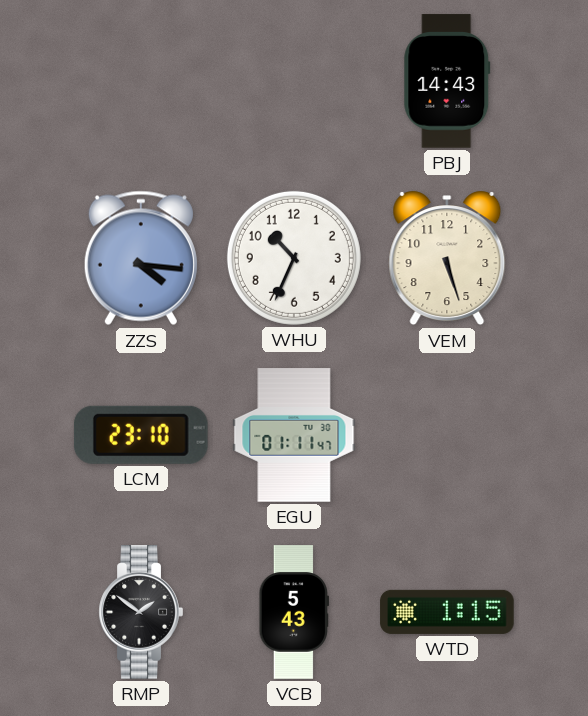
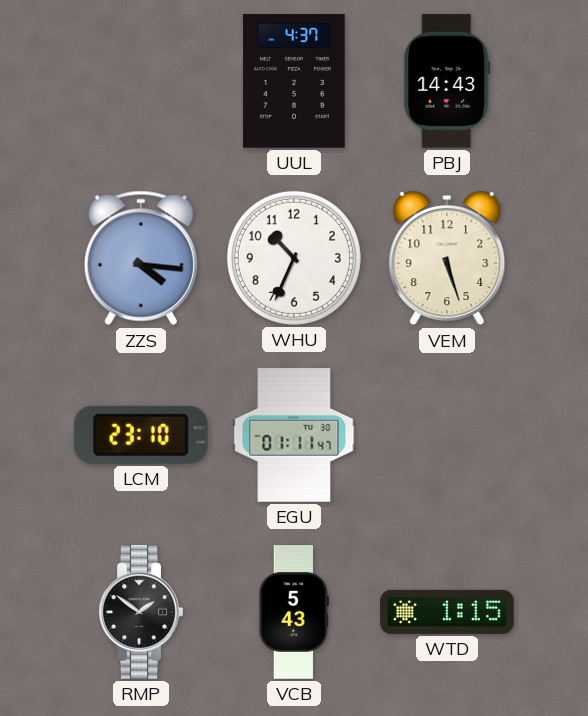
UUL: none -> 4:37
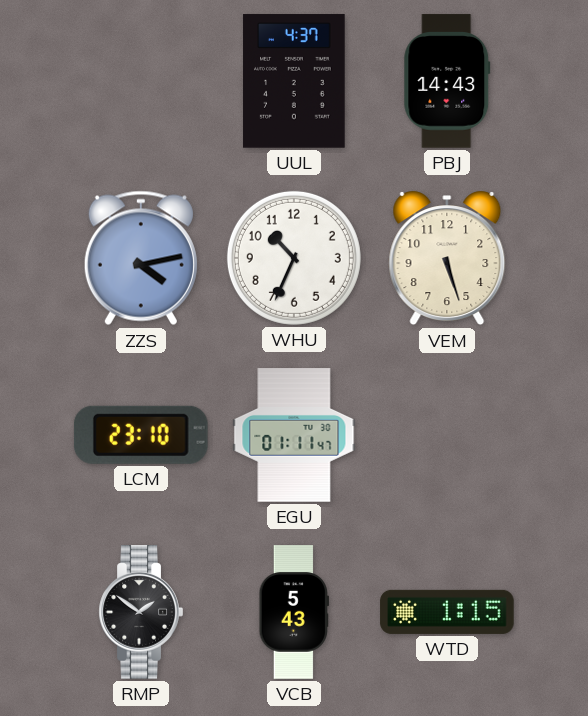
ZZS: 4:16 -> 4:13
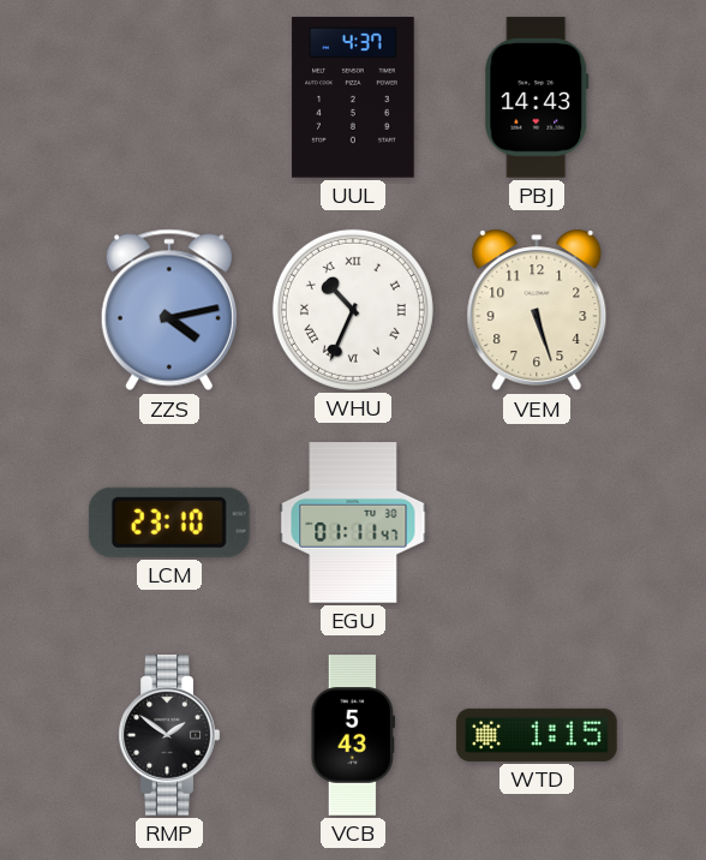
WHU numerals: Arabic -> Roman
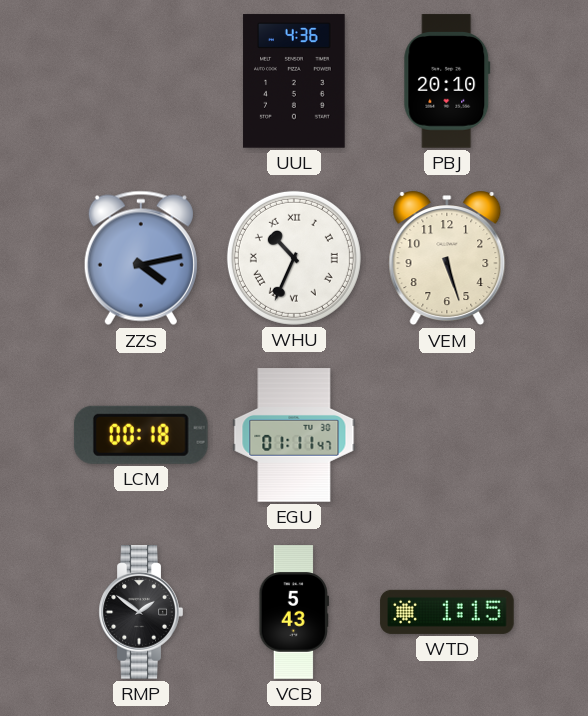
UUL: 4:37 -> 4:36
PBJ: 14:43 -> 20:10
LCM: 23:10 -> 00:18
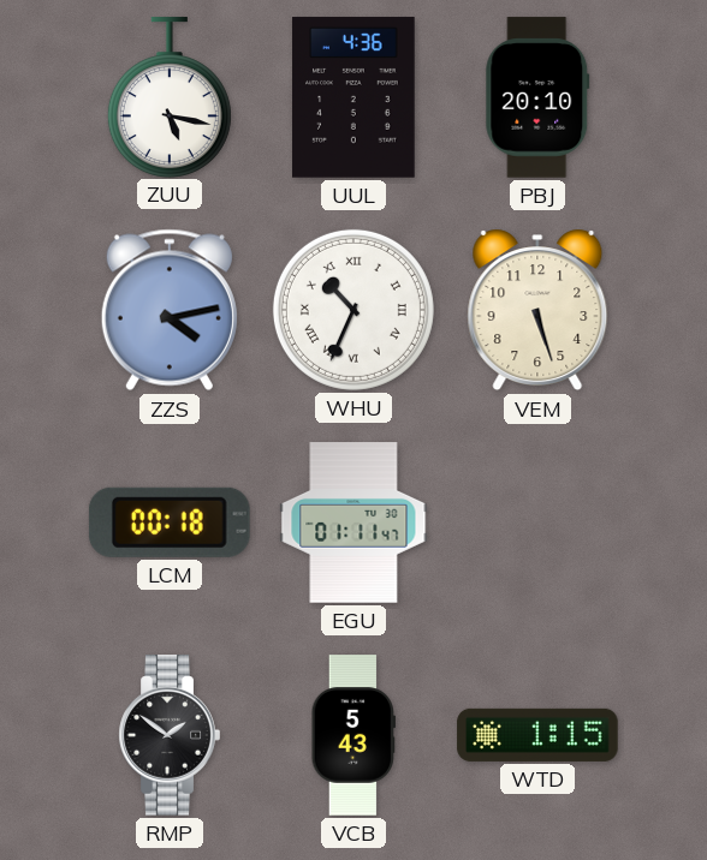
ZUU: none -> 5:17
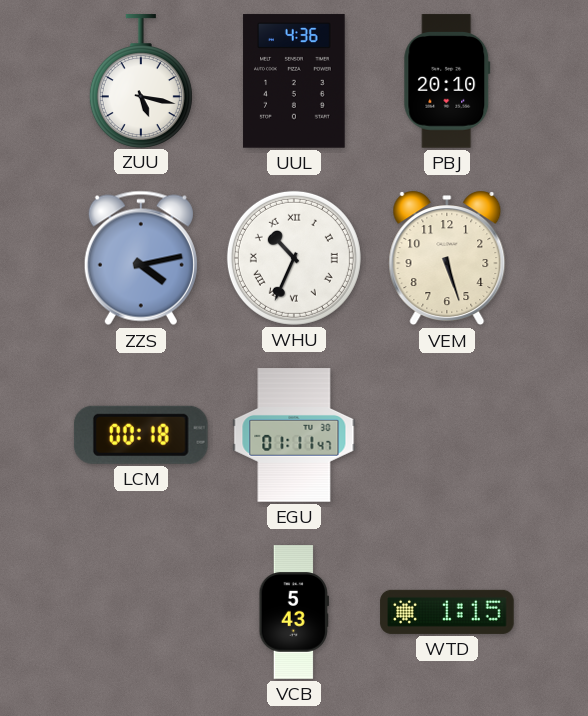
RMP: 1:51 -> none
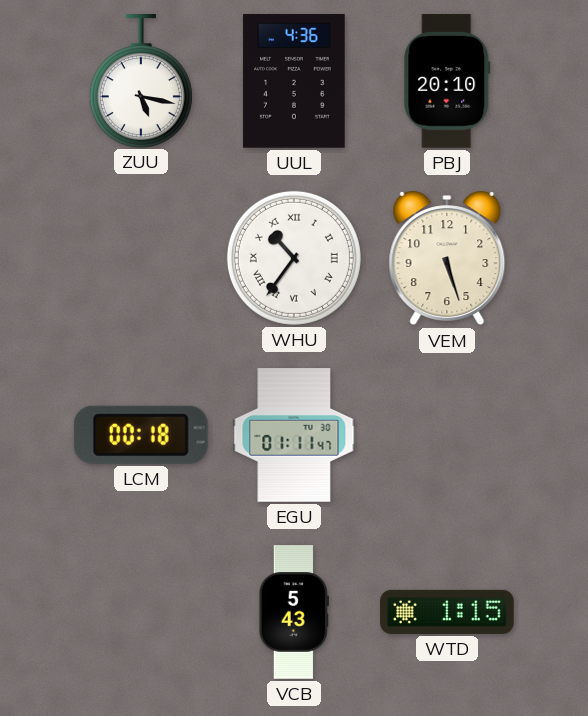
ZZS: 4:13 -> none
WHU: 10:34 -> 10:36
